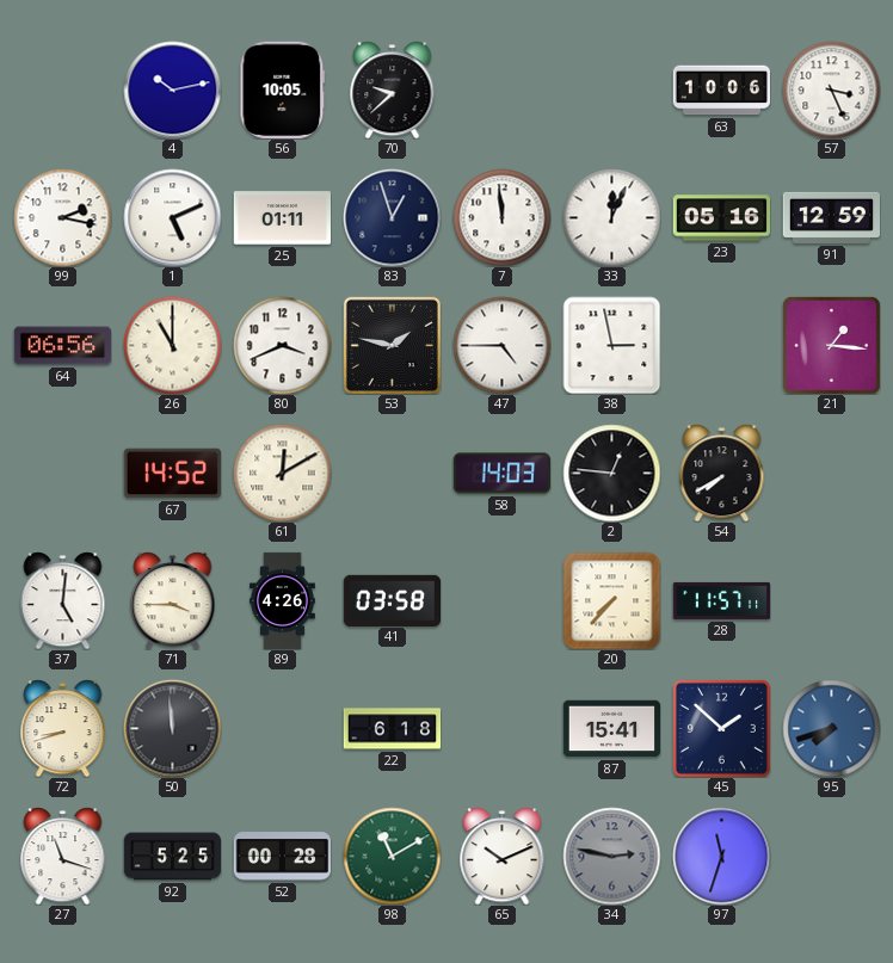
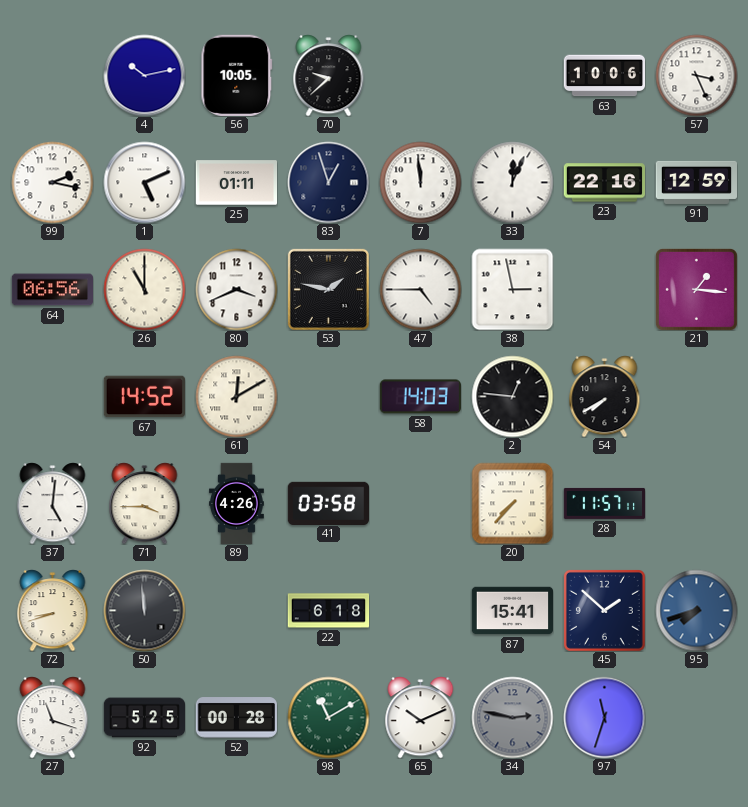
23: 05:16 -> 22:16
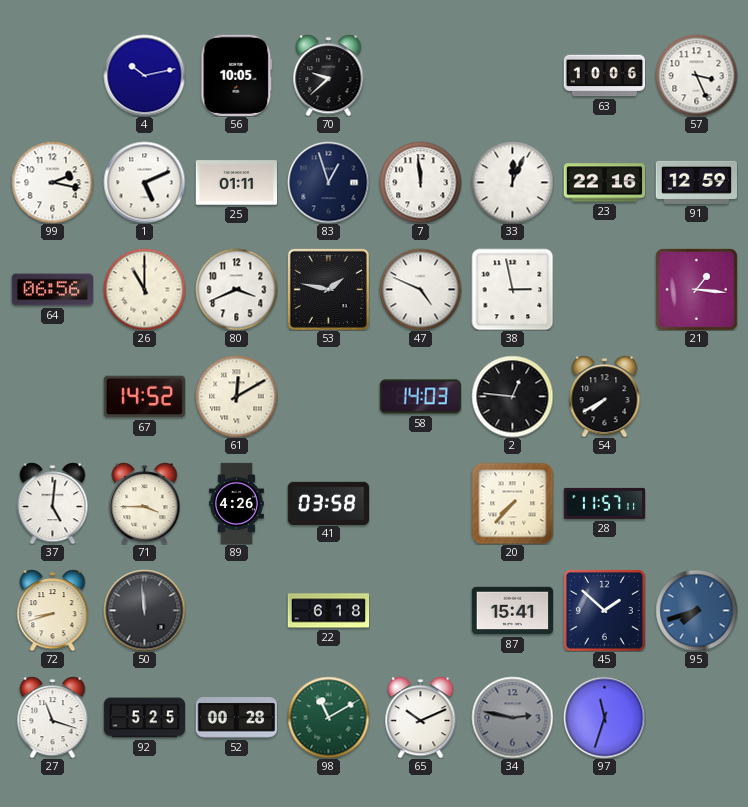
47: 4:45 -> 4:49
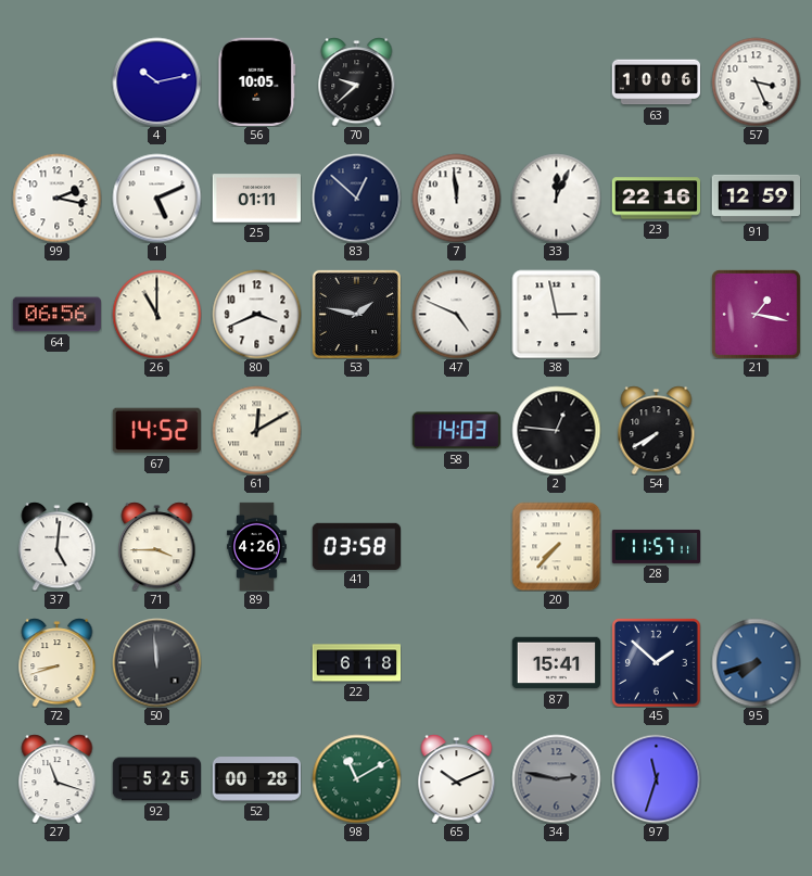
83: 12:57 -> 12:52
21: 1:16 -> 1:17
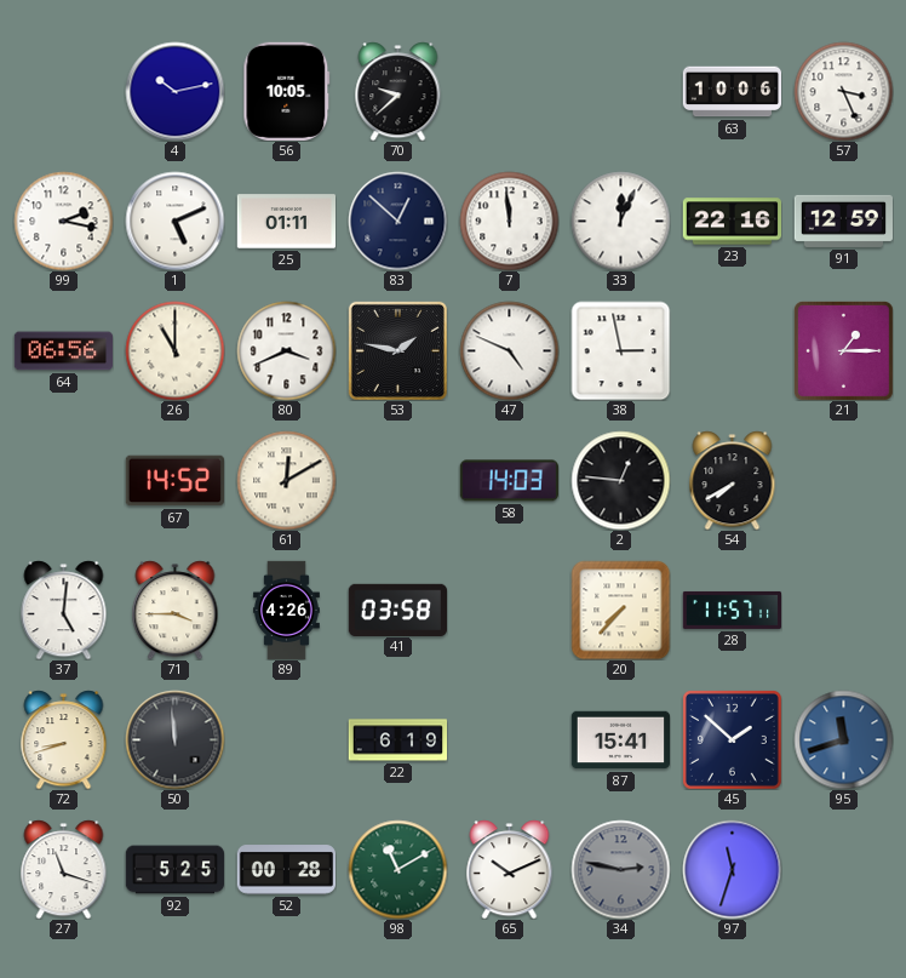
21: 1:17 -> 1:15
22: 6:18 -> 6:19
95: 7:42 -> 11:42
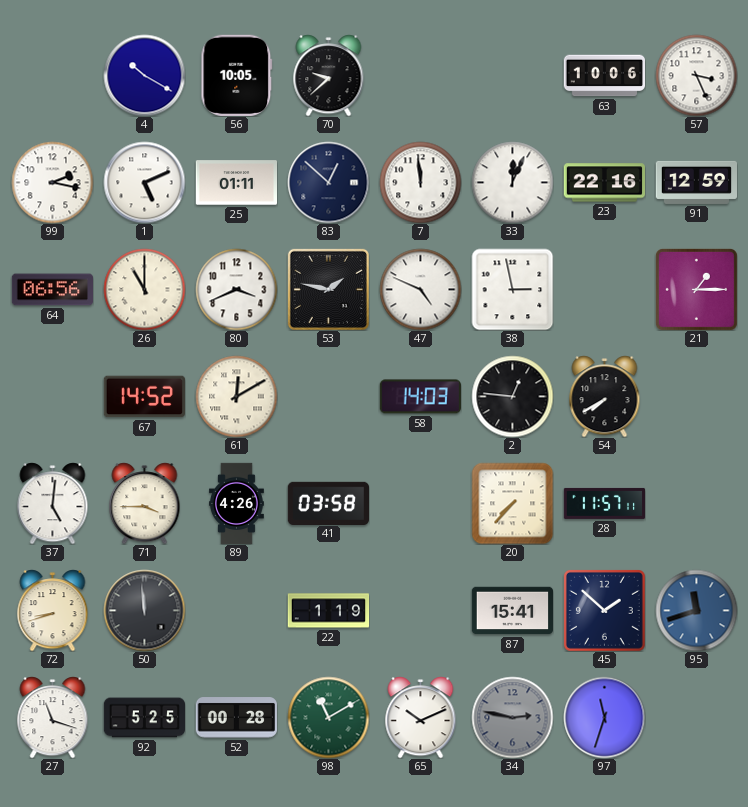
4: 10:13 -> 10:20
22: 6:19 -> 1:19
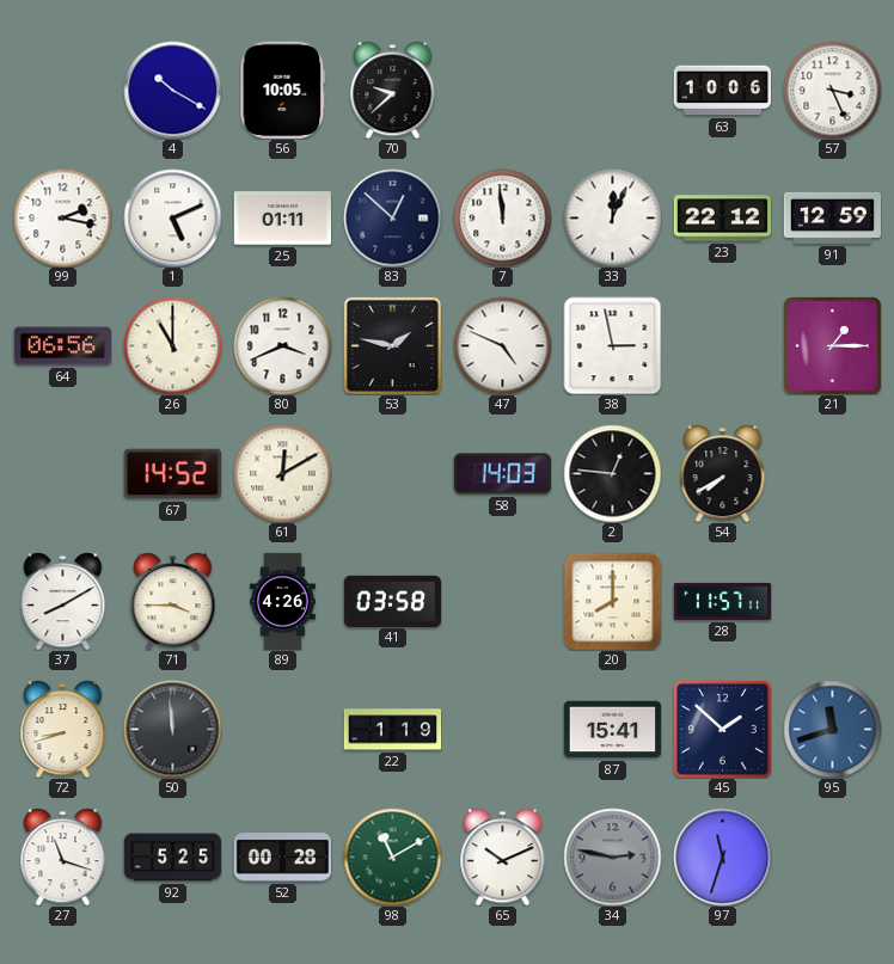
23: 22:16 -> 22:12
37: 5:01 -> 8:10
20: 7:37 -> 8:00
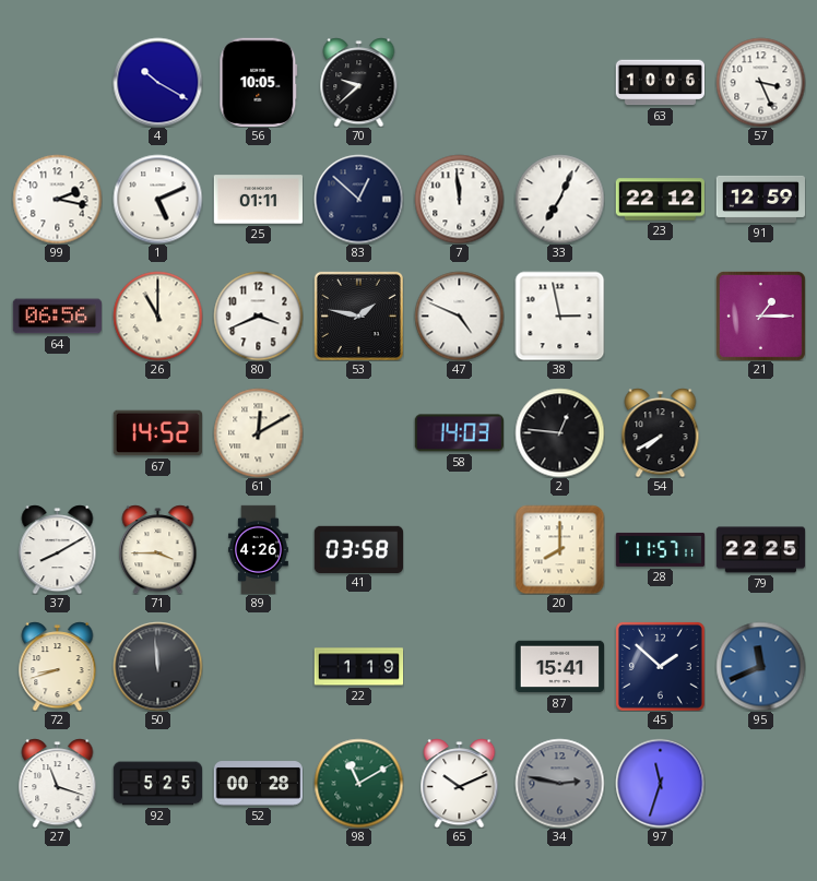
33: 12:04 -> 7:04
79: none -> 22:25
95: 11:42 -> 11:41
